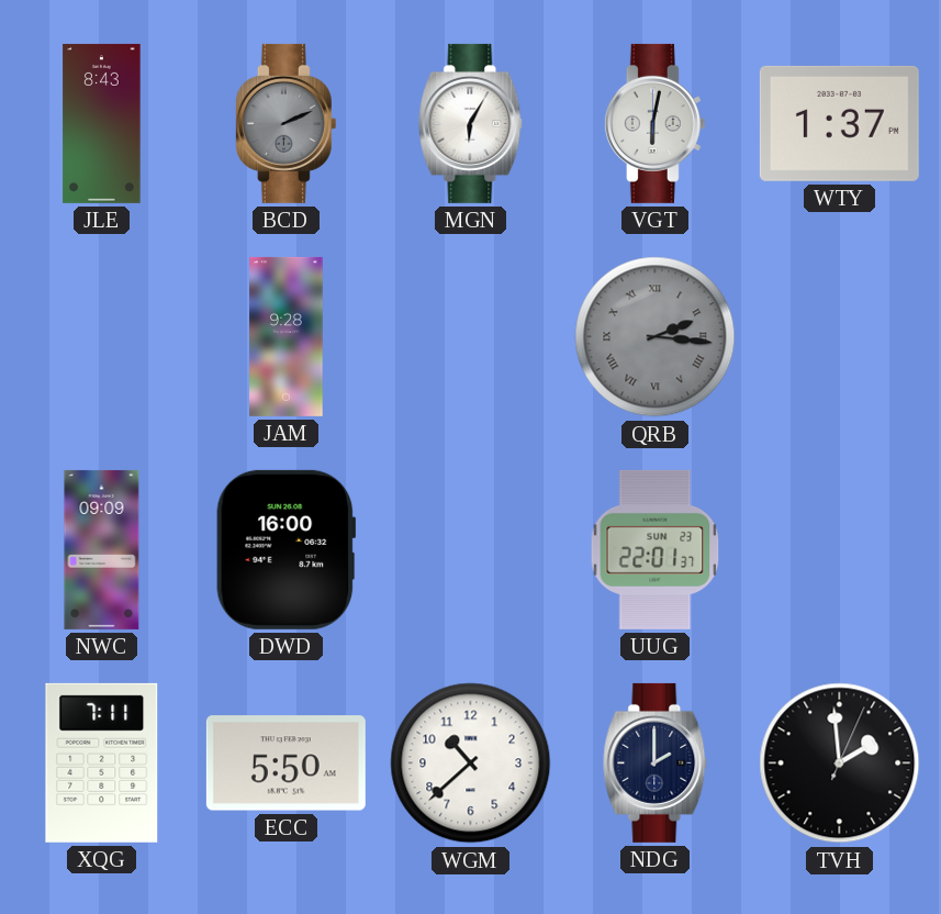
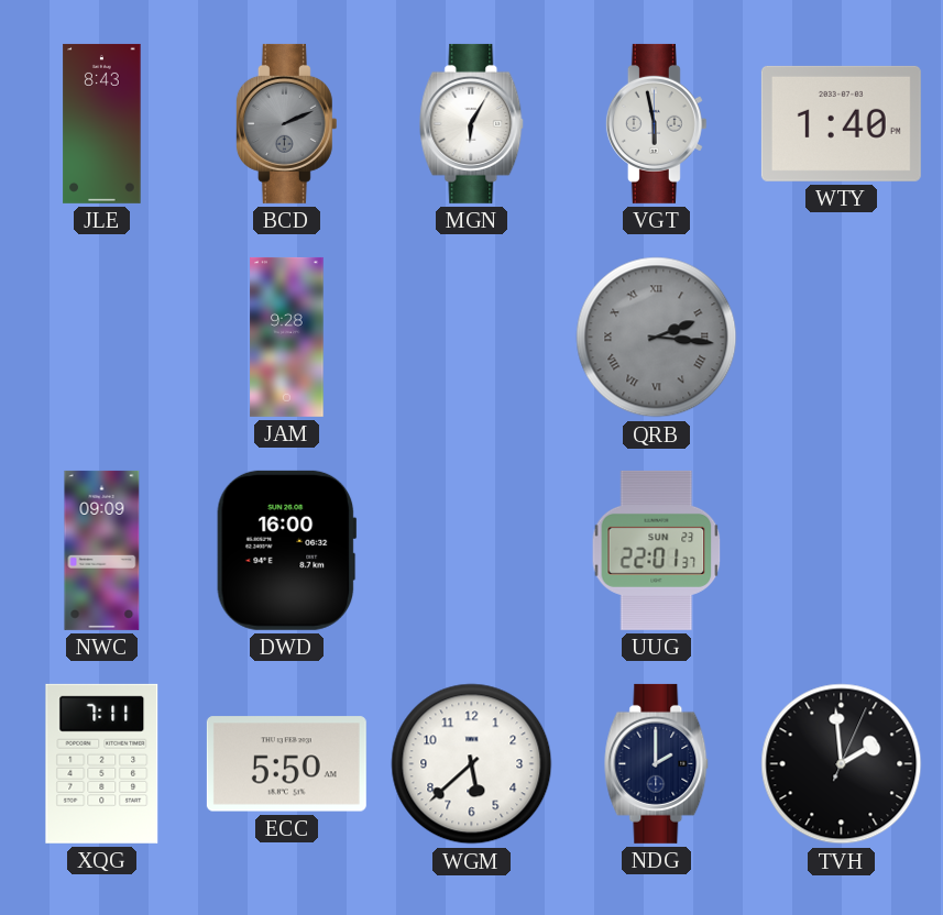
VGT: 6:02 -> 5:58
WTY: 1:37 -> 1:40
WGM: 10:38 -> 5:38
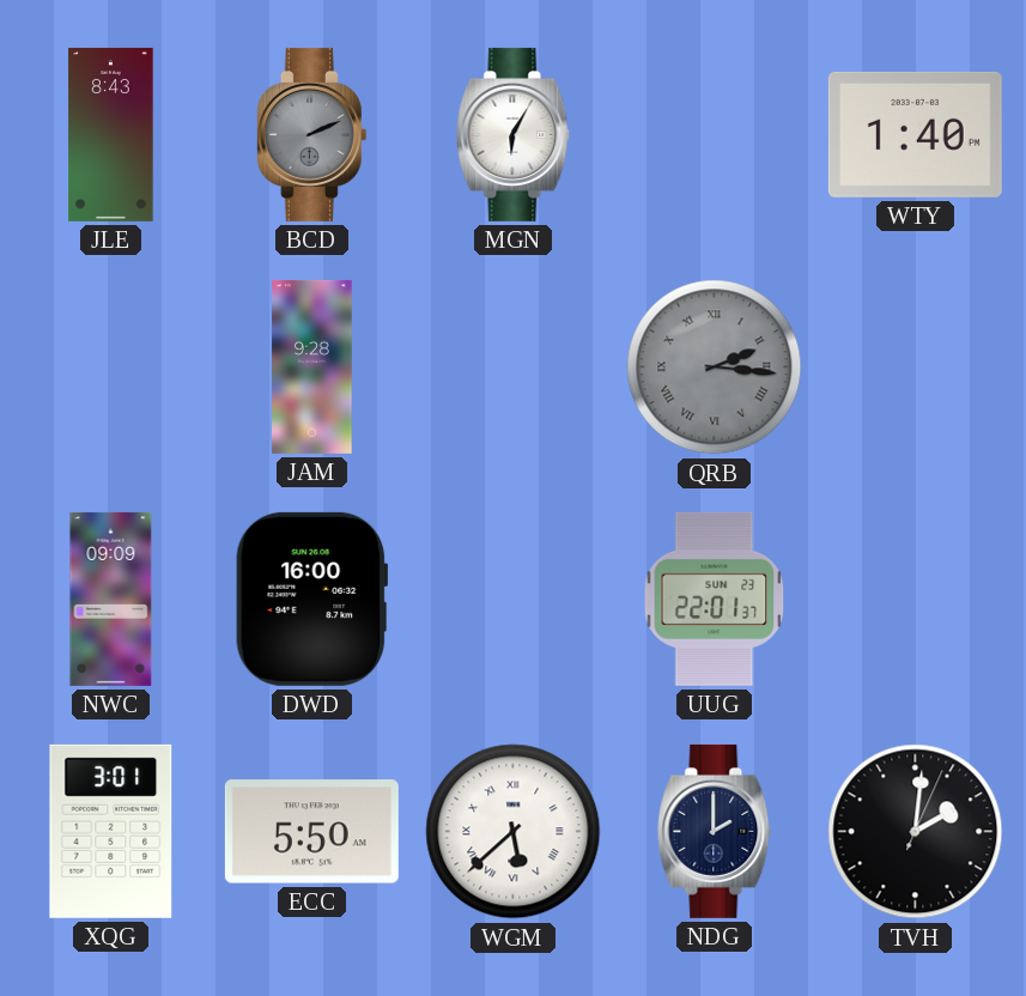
VGT: 5:58 -> none
XQG: 7:11 -> 3:01
WGM numerals: Arabic -> Roman
TVH: 1:59 -> 2:01
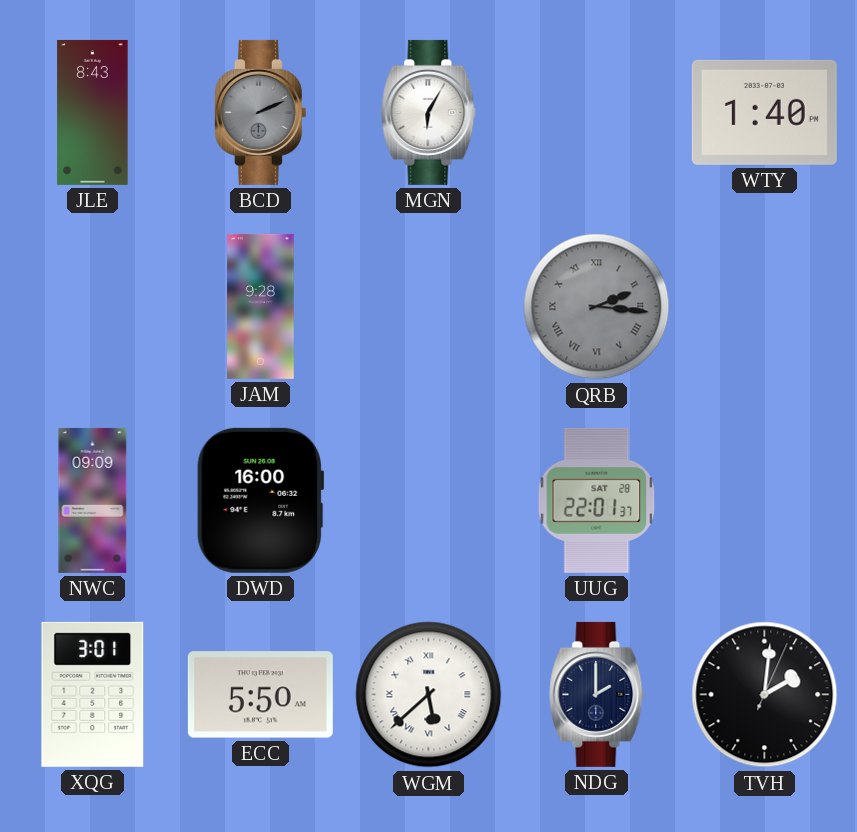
UUG date: SUN 23 -> SAT 28
